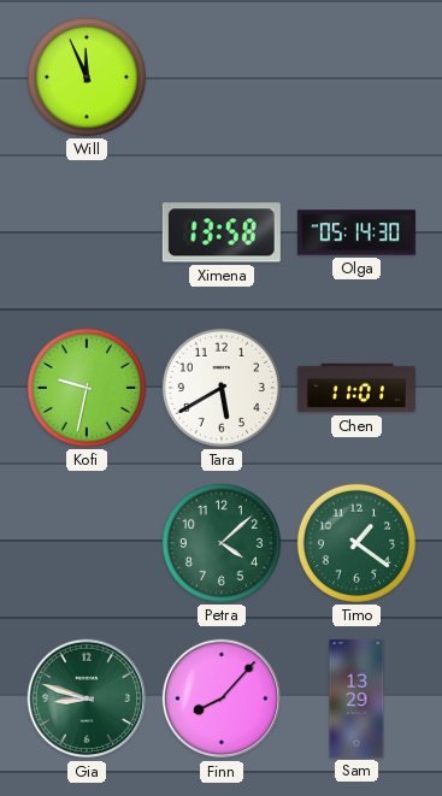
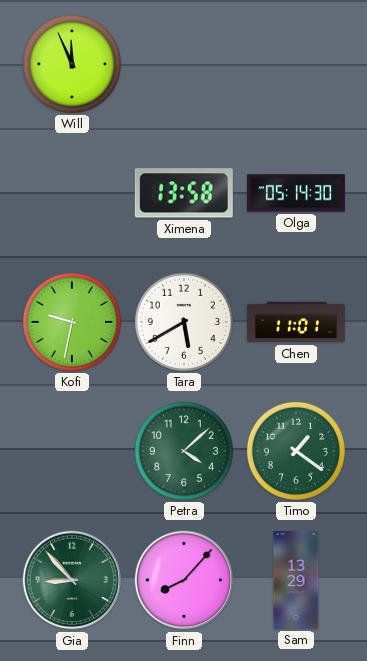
Gia: 8:48 -> 8:53
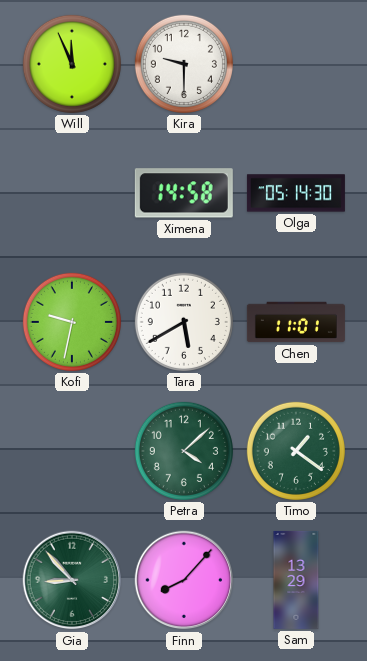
Kira: none -> 9:30
Ximena: 13:58 -> 14:58
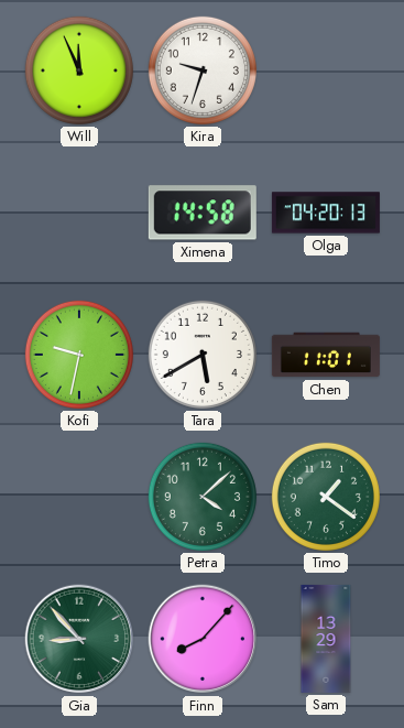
Kira: 9:30 -> 9:33
Olga: 05:14 -> 04:20
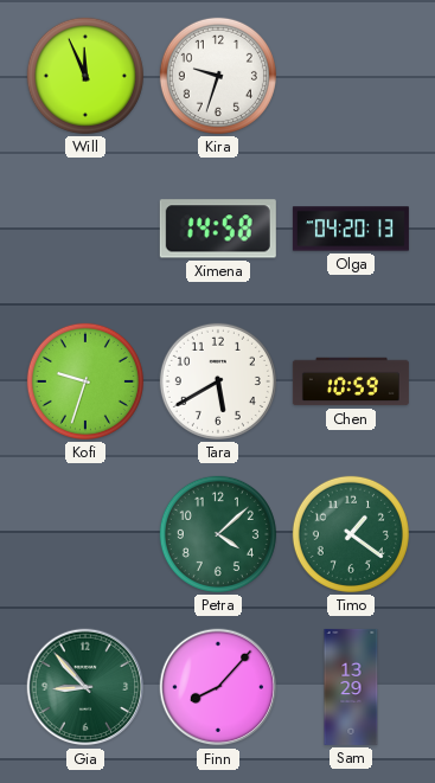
Kofi: 9:32 -> 9:33
Chen: 11:01 -> 10:59
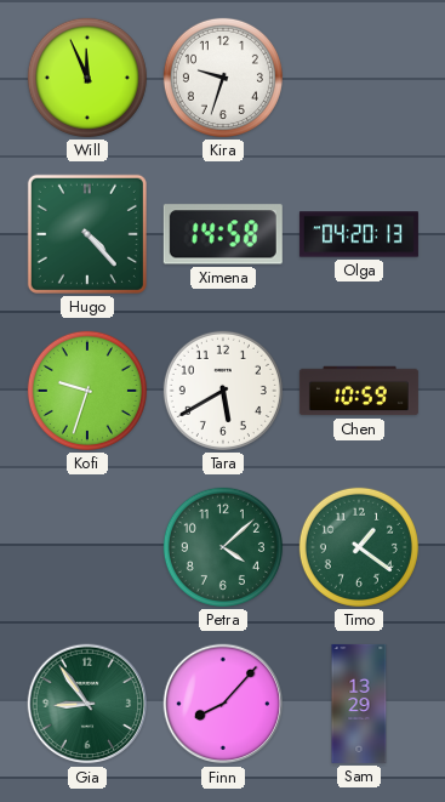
Hugo: none -> 4:23
Gia: 8:53 -> 8:54
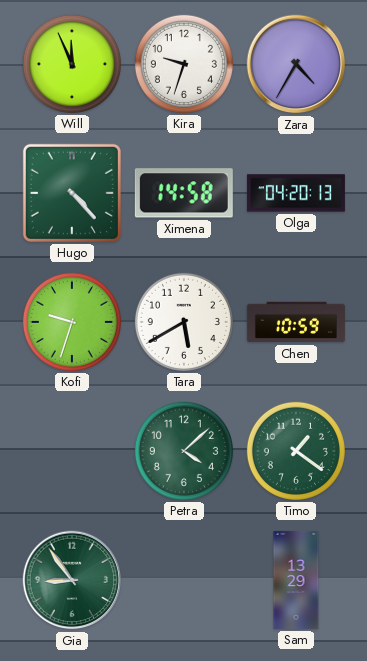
Zara: none -> 4:35
Finn: 8:07 -> none
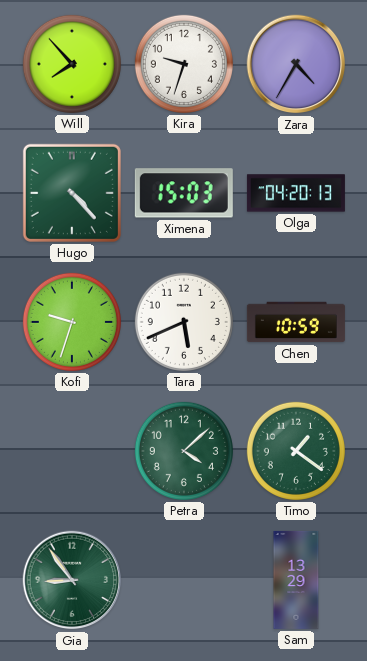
Will: 11:56 -> 7:53
Ximena: 14:58 -> 15:03
Tara: 5:40 -> 5:41
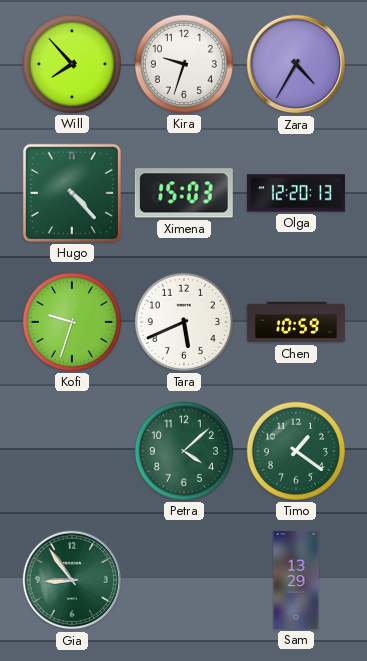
Olga: 04:20 -> 12:20
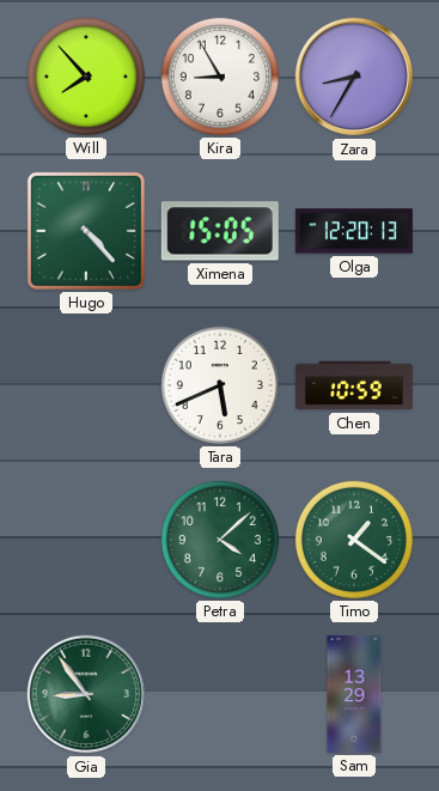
Kira: 9:33 -> 8:55
Zara: 4:35 -> 8:35
Ximena: 15:03 -> 15:05
Kofi: 9:33 -> none
